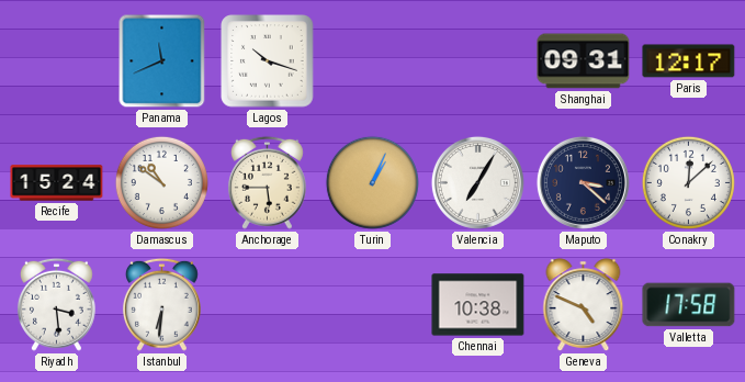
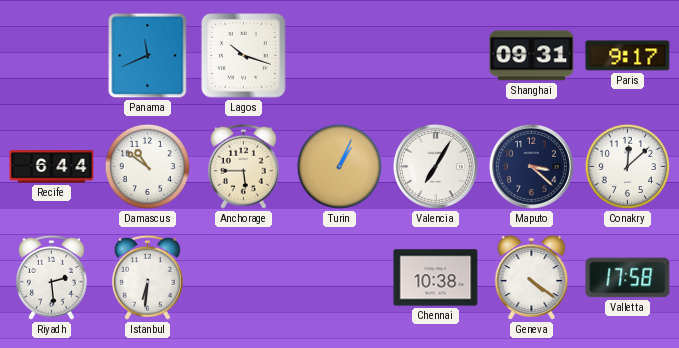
Paris: 12:17 -> 9:17
Recife: 15:24 -> 6:44
Riyadh: 3:29 -> 2:29
Geneva: 4:49 -> 4:21
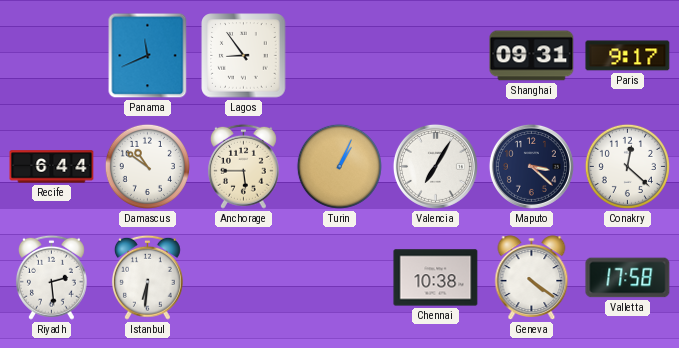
Lagos: 10:18 -> 8:54
Conakry: 12:08 -> 12:22
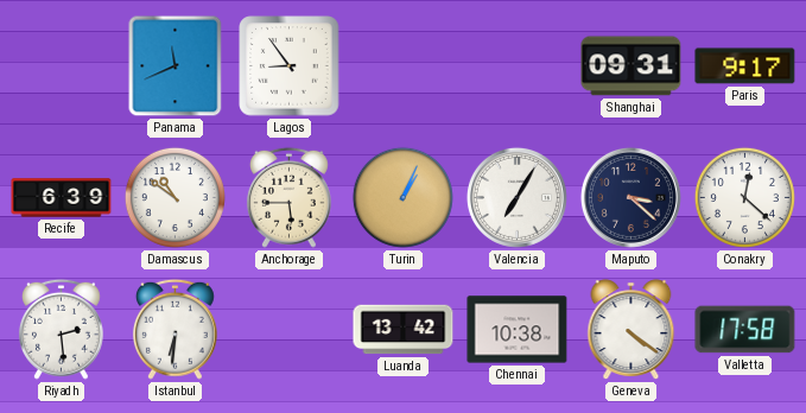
Recife: 6:44 -> 6:39
Luanda: none -> 13:42
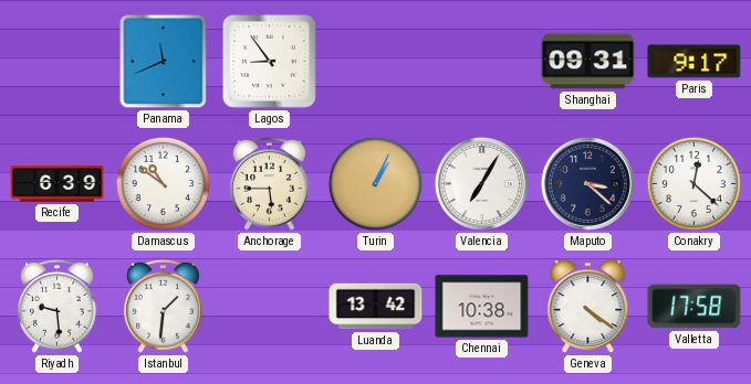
Riyadh: 2:29 -> 9:29
Istanbul: 6:31 -> 1:31
